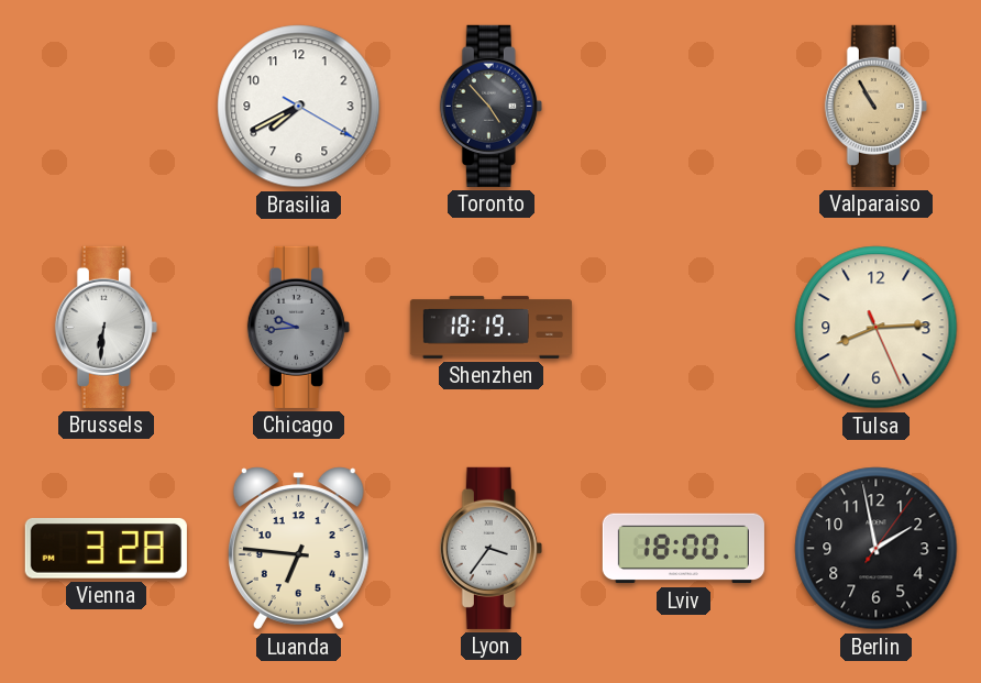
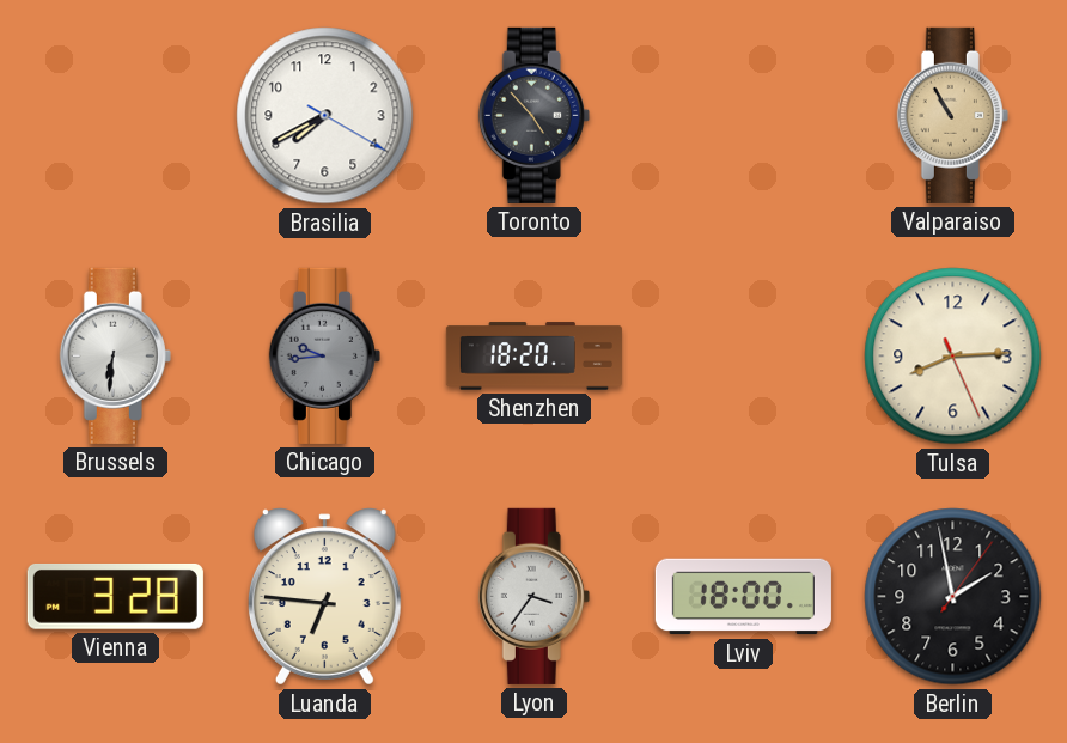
Shenzhen: 18:19 -> 18:20
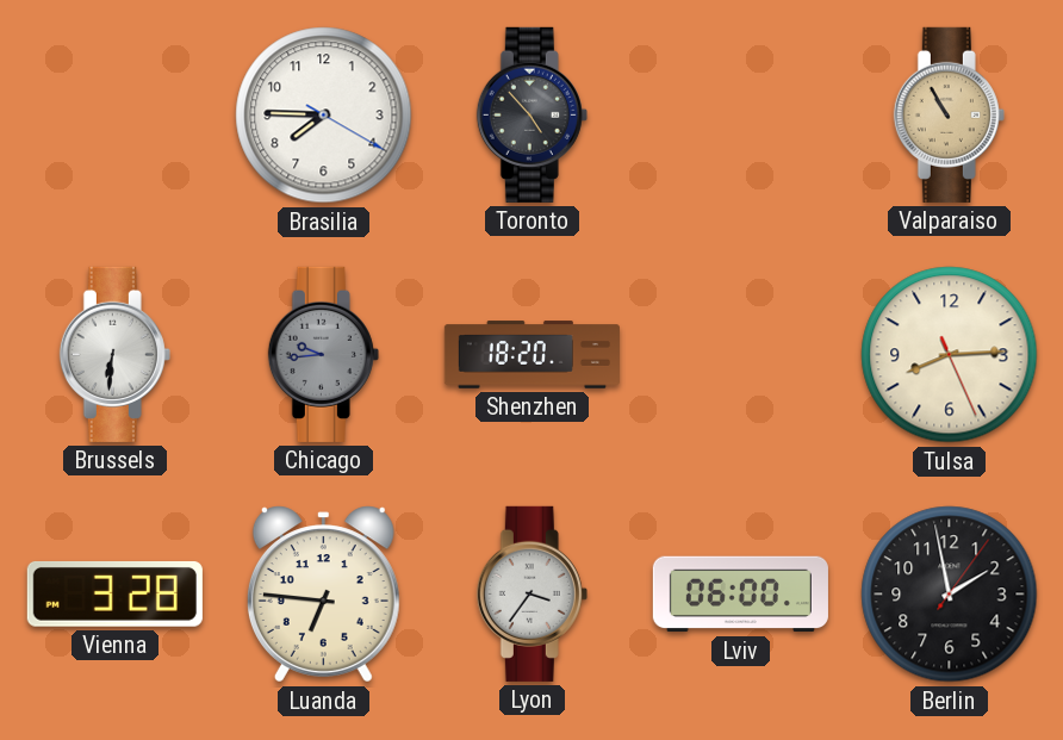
Brasilia: 7:40 -> 7:45
Lviv: 18:00 -> 06:00
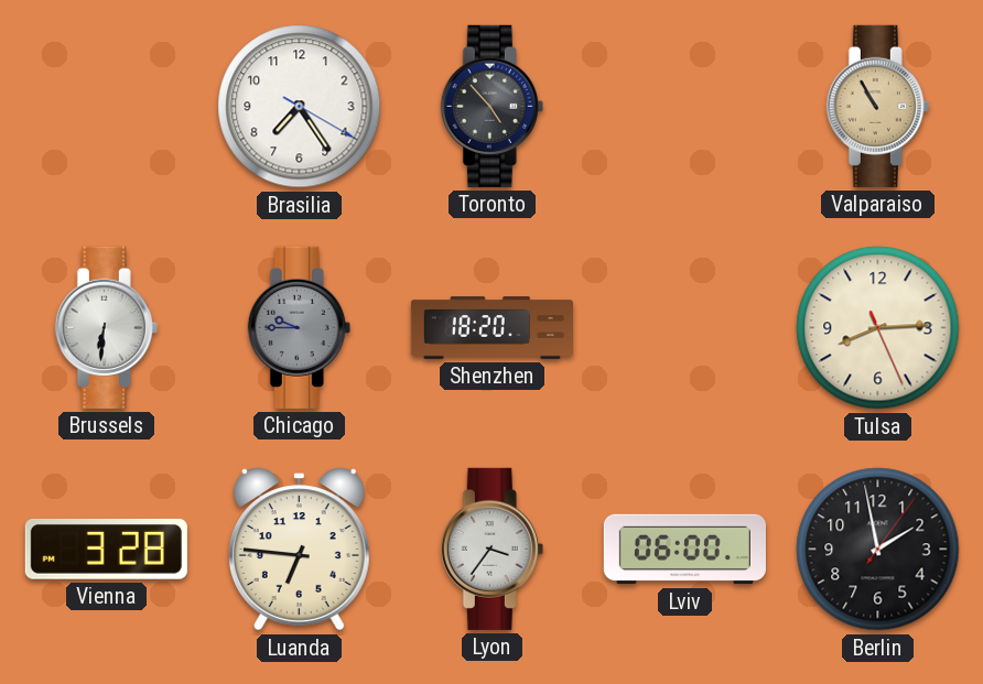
Brasilia: 7:45 -> 7:24
Chicago: 9:44 -> 9:45
